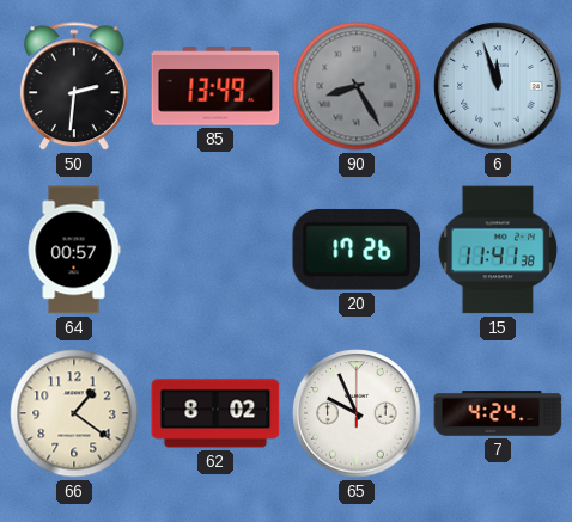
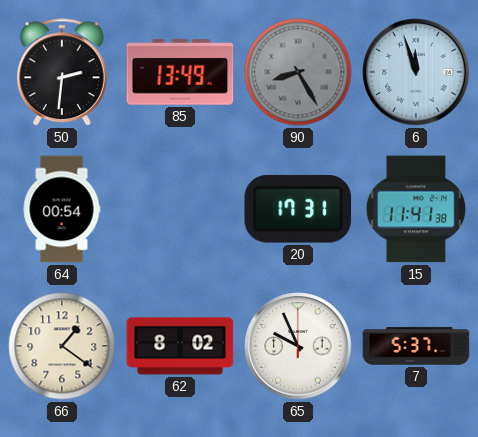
64: 00:57 -> 00:54
20: 17:26 -> 17:31
7: 4:24 -> 5:37
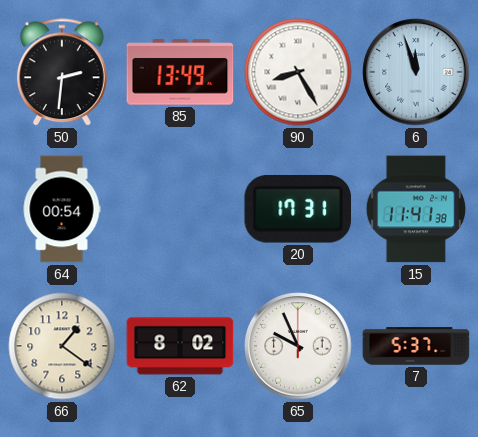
90 dial: grey -> white
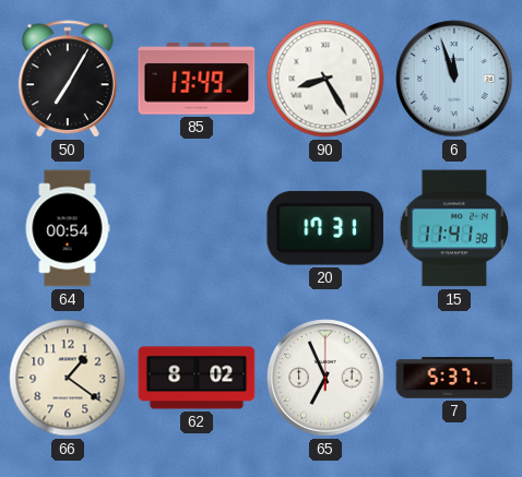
50: 2:31 -> 7:05
65: 9:56 -> 6:56
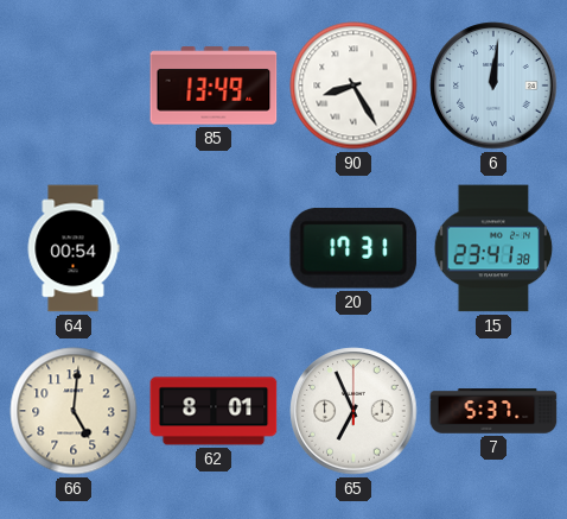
50: 7:05 -> none
6: 11:57 -> 12:01
15: 11:41 -> 23:41
66: 1:21 -> 5:01
62: 8:02 -> 8:01
